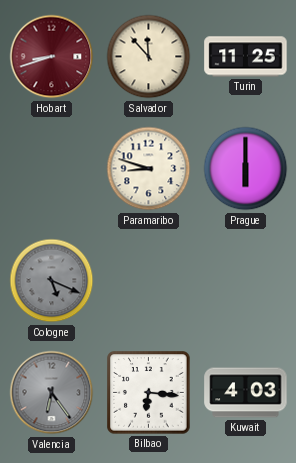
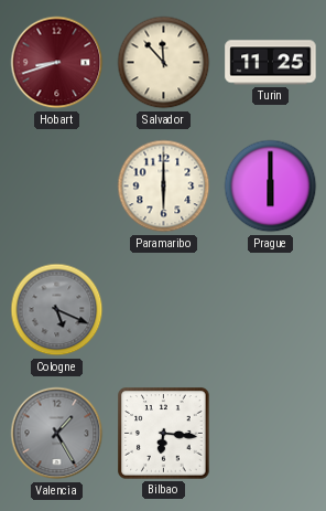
Paramaribo: 8:48 -> 6:00
Valencia: 6:24 -> 1:25
Kuwait: 4:03 -> none
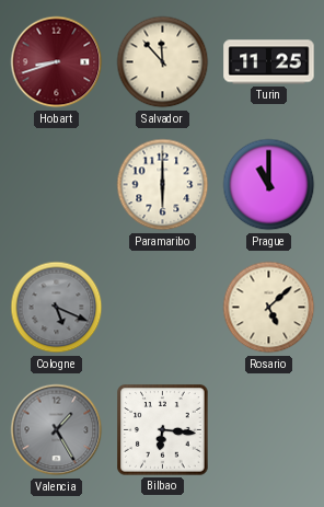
Prague: 6:00 -> 11:00
Rosario: none -> 5:08
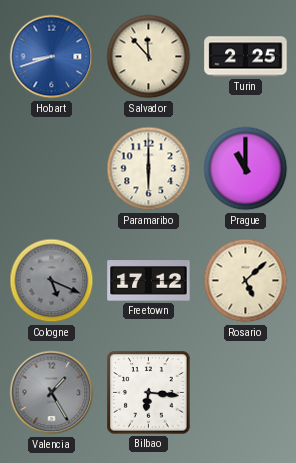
Hobart dial: burgundy -> blue
Turin: 11:25 -> 2:25
Freetown: none -> 17:12
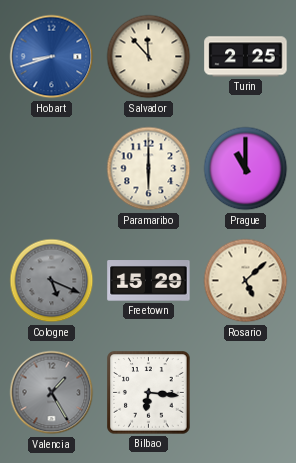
Freetown: 17:12 -> 15:29
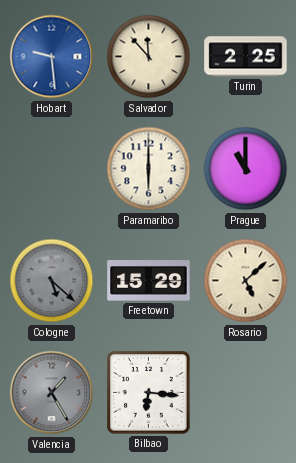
Hobart: 8:42 -> 9:29
Cologne: 5:19 -> 5:22
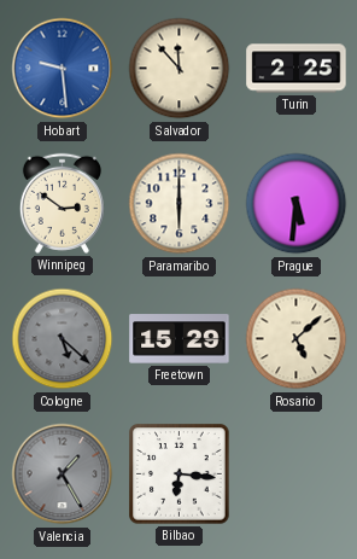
Winnipeg: none -> 2:51
Prague: 11:00 -> 5:31
